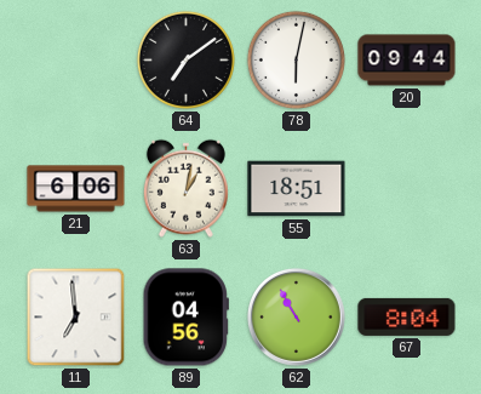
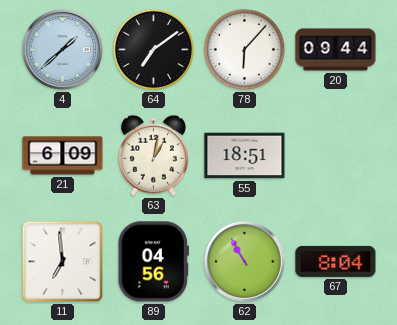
4: none -> 1:38
78: 6:02 -> 6:07
21: 6:06 -> 6:09
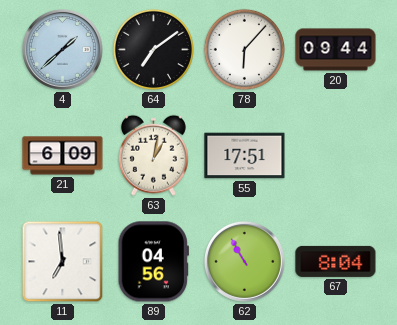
55: 18:51 -> 17:51
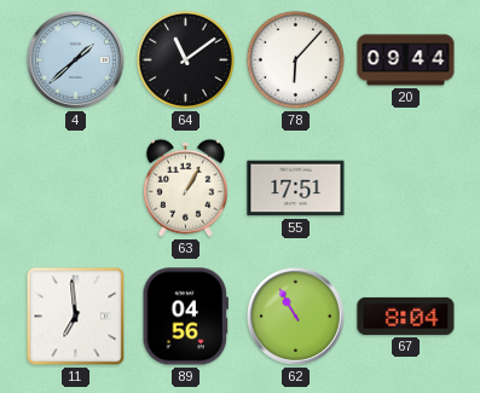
64: 7:09 -> 11:09
21: 6:09 -> none
63: 1:02 -> 1:05
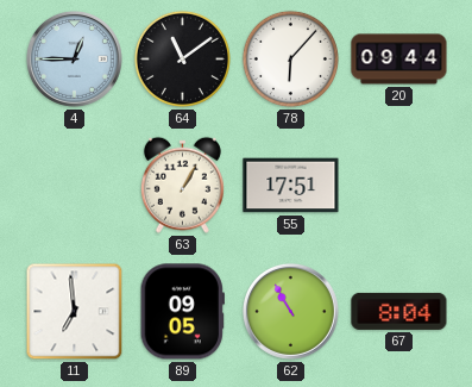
4: 1:38 -> 12:45
89: 04:56 -> 09:05
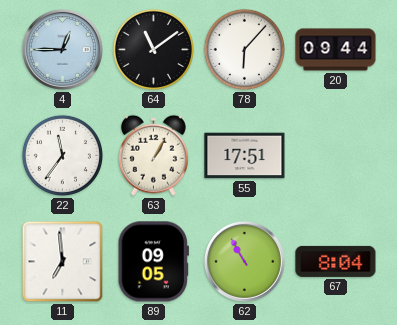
22: none -> 11:36
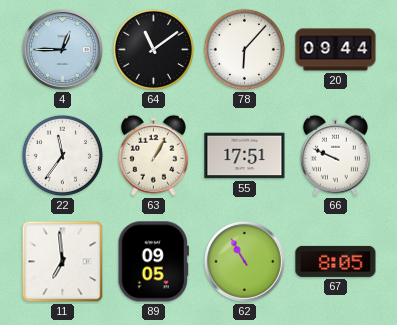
66: none -> 9:49
67: 8:04 -> 8:05
